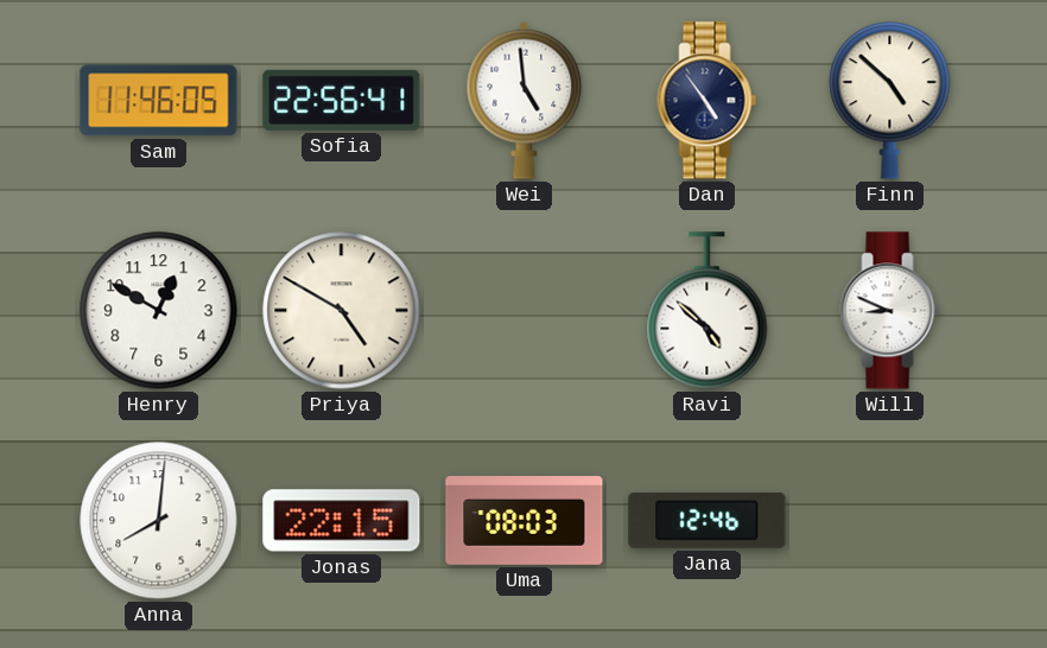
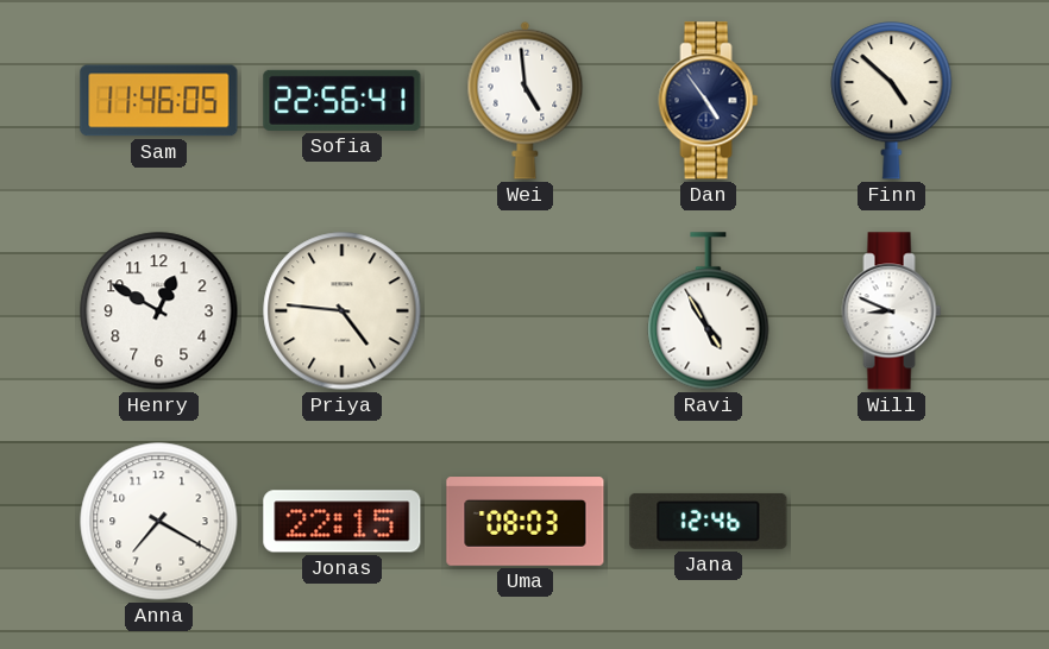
Priya: 4:50 -> 4:46
Ravi: 4:52 -> 4:55
Anna: 8:01 -> 7:20
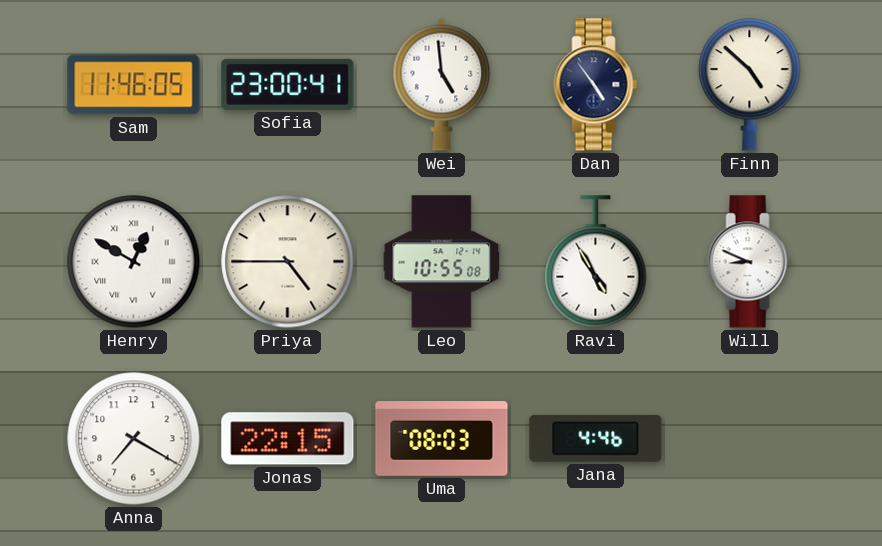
Sofia: 22:56 -> 23:00
Henry numerals: Arabic -> Roman
Priya: 4:46 -> 4:45
Leo: none -> 10:55
Jana: 12:46 -> 4:46
